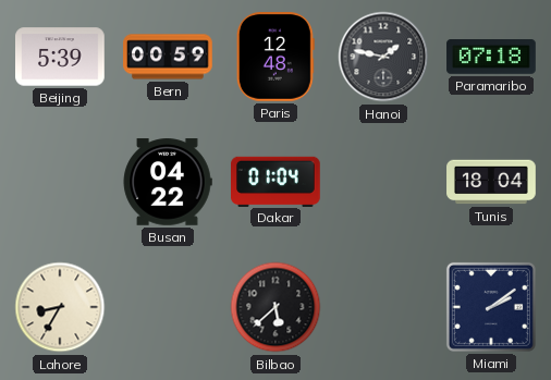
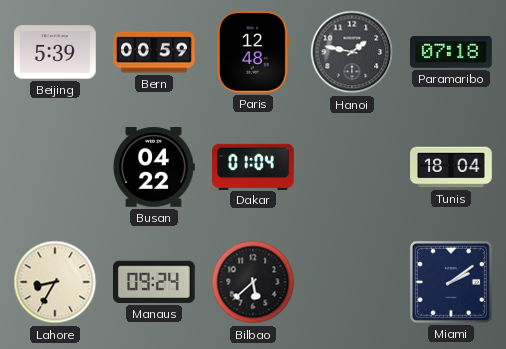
Manaus: none -> 09:24
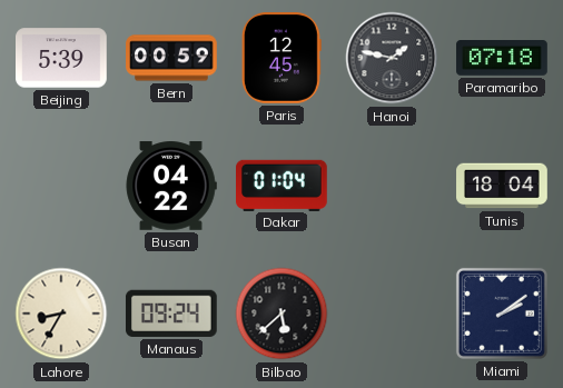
Paris: 12:48 -> 12:45
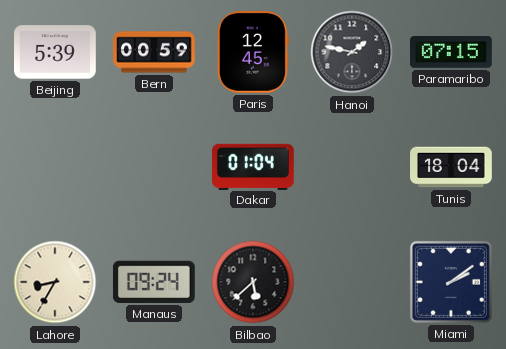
Paramaribo: 07:18 -> 07:15
Busan: 04:22 -> none
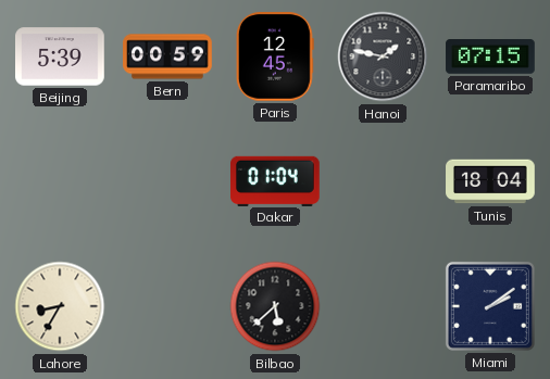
Manaus: 09:24 -> none
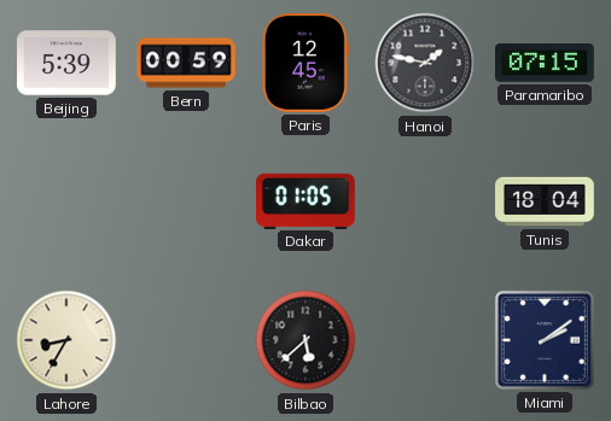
Dakar: 01:04 -> 01:05
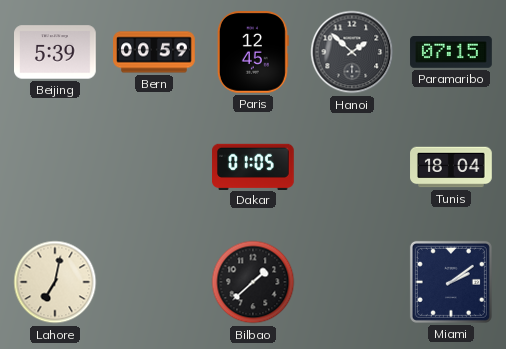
Hanoi: 1:47 -> 1:52
Lahore: 8:35 -> 7:02
Bilbao: 5:38 -> 1:38
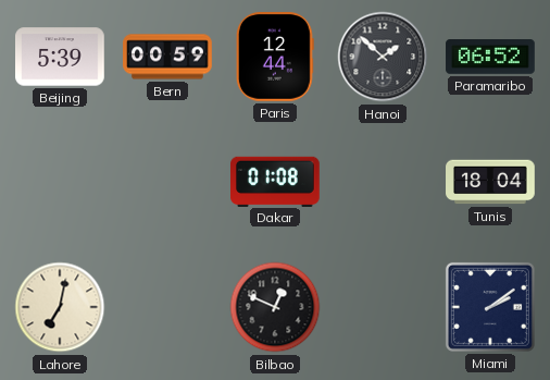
Paris: 12:45 -> 12:44
Paramaribo: 07:15 -> 06:52
Dakar: 01:05 -> 01:08
Bilbao: 1:38 -> 12:49
